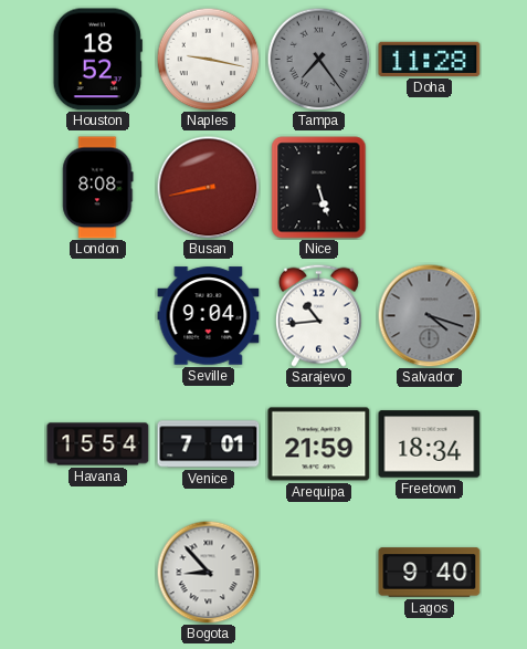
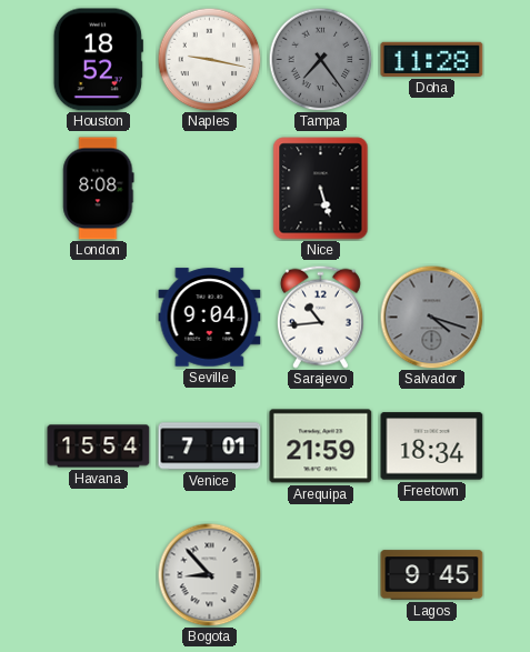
Busan: 8:43 -> none
Lagos: 9:40 -> 9:45
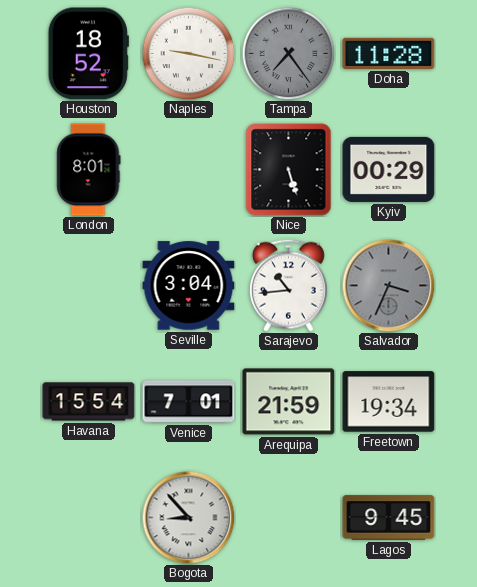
London: 8:08 -> 8:01
Kyiv: none -> 00:29
Seville: 9:04 -> 3:04
Salvador: 4:18 -> 3:34
Freetown: 18:34 -> 19:34
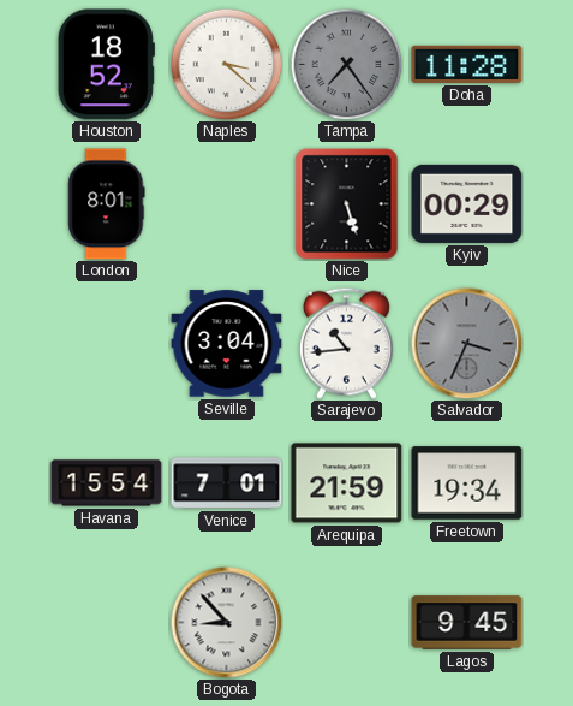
Naples: 9:17 -> 3:22
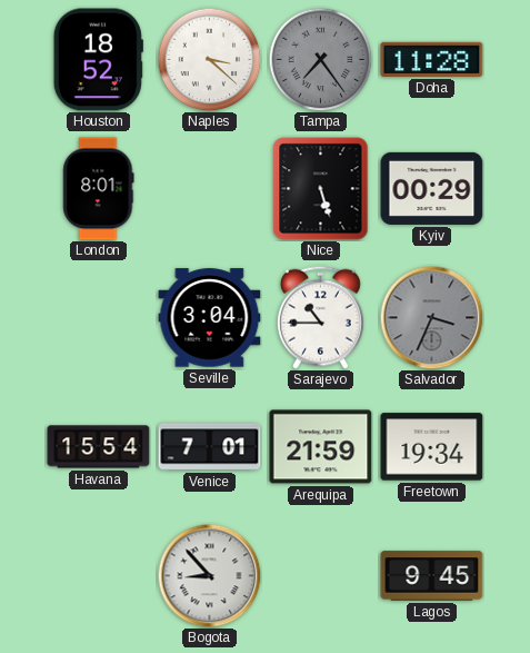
Sarajevo: 10:44 -> 10:45
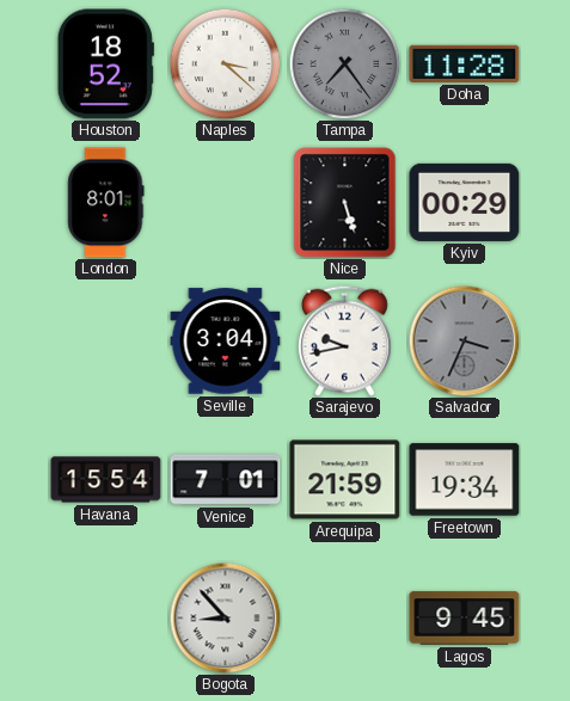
Sarajevo: 10:45 -> 9:43
